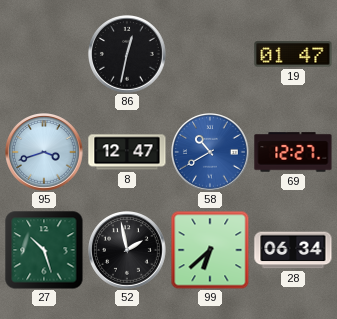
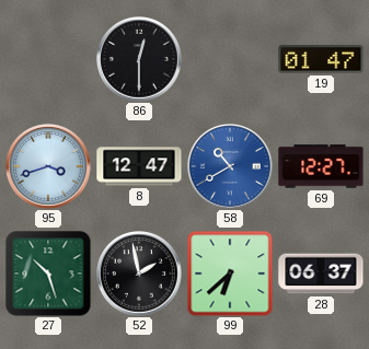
86: 12:32 -> 12:30
28: 06:34 -> 06:37
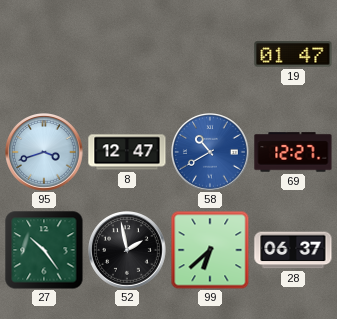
86: 12:30 -> none
27: 10:27 -> 10:24
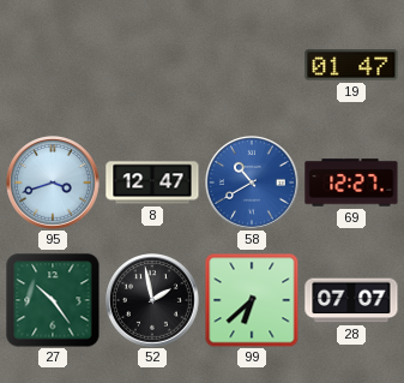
28: 06:37 -> 07:07
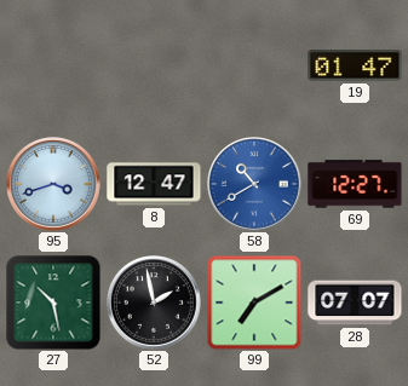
27: 10:24 -> 10:28
99: 6:38 -> 7:10
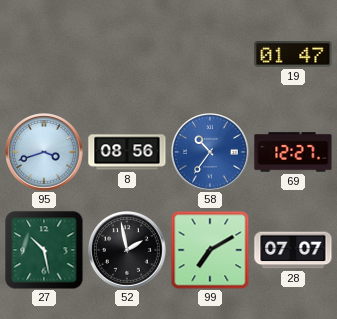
8: 12:47 -> 08:56
58: 10:40 -> 10:36
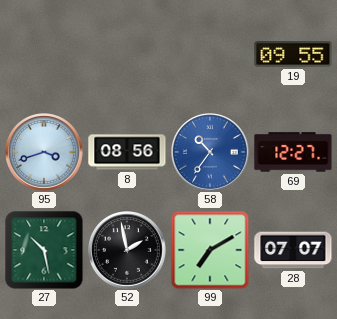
19: 01:47 -> 09:55
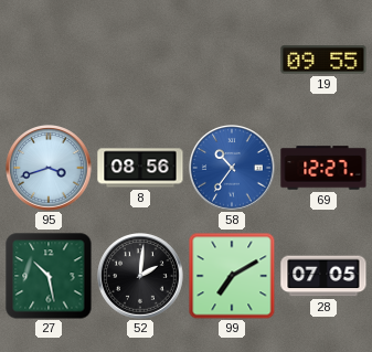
52: 1:58 -> 2:01
28: 07:07 -> 07:05
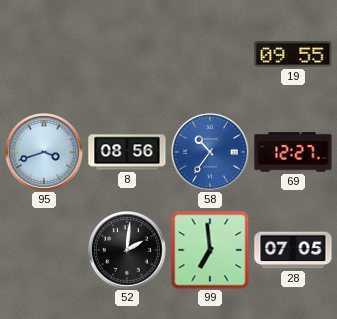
27: 10:28 -> none
99: 7:10 -> 6:59
